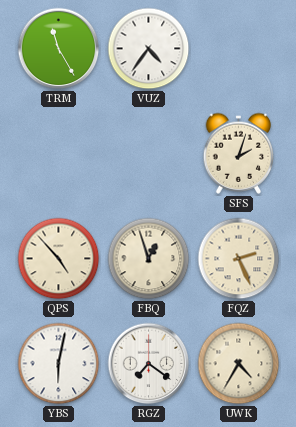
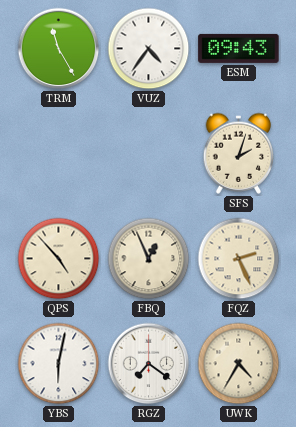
ESM: none -> 09:43
FBQ: 12:57 -> 12:56
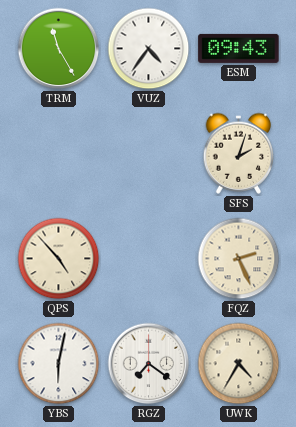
FBQ: 12:56 -> none
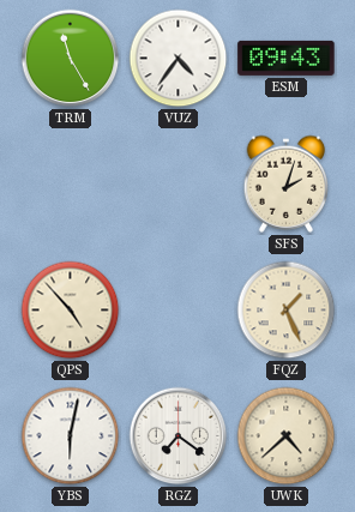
FQZ: 2:26 -> 1:26
UWK: 4:35 -> 4:38
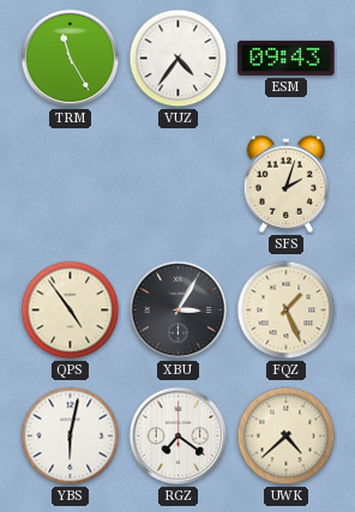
QPS: 4:53 -> 4:54
XBU: none -> 3:05
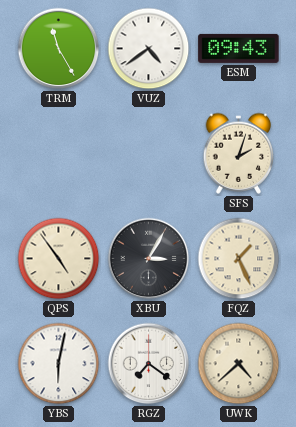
VUZ: 4:36 -> 4:39
